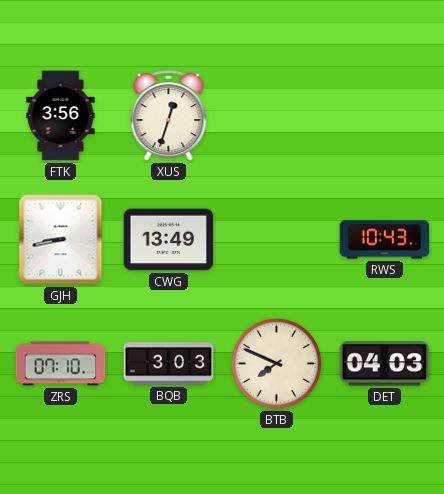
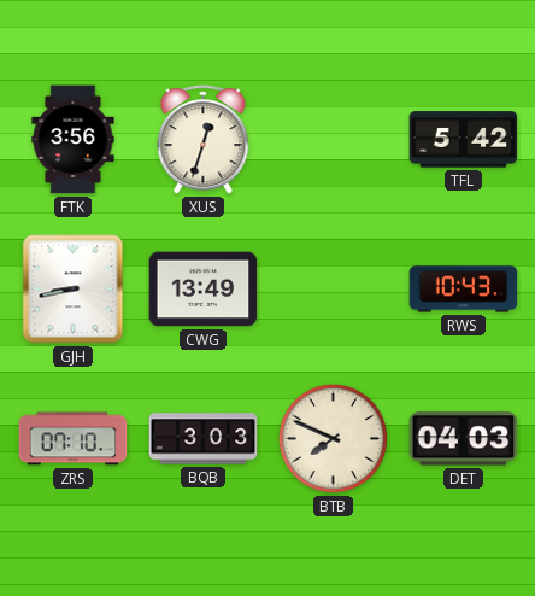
TFL: none -> 5:42
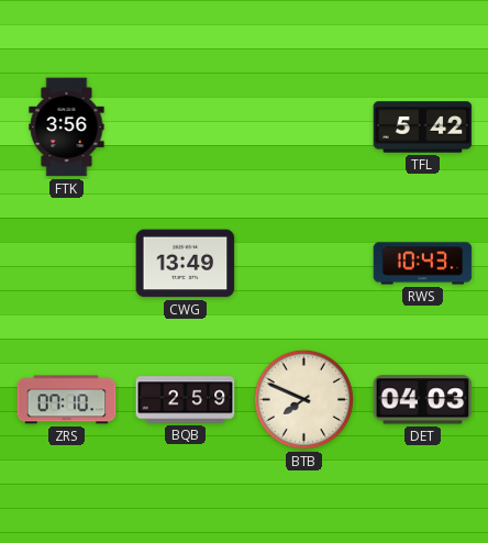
XUS: 12:33 -> none
GJH: 8:43 -> none
BQB: 3:03 -> 2:59
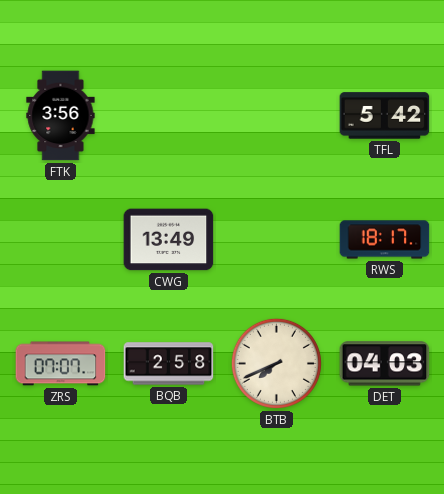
RWS: 10:43 -> 18:17
ZRS: 07:10 -> 07:07
BQB: 2:59 -> 2:58
BTB: 7:49 -> 7:41
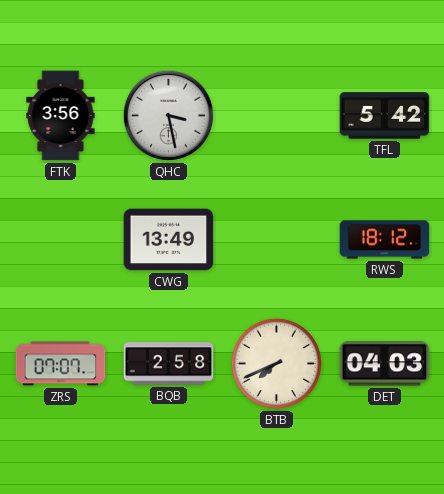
QHC: none -> 3:28
RWS: 18:17 -> 18:12
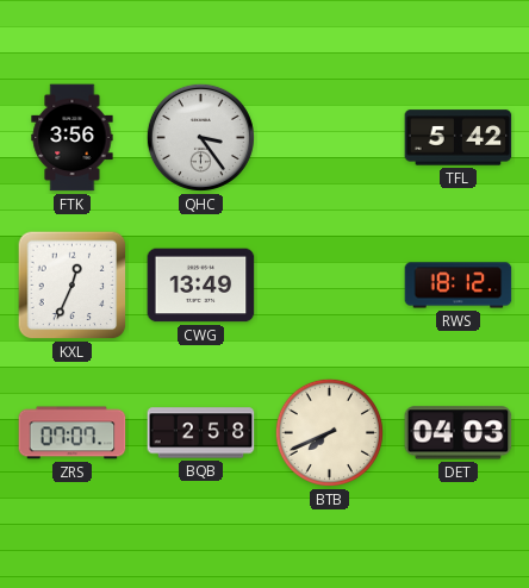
QHC: 3:28 -> 3:24
KXL: none -> 12:34
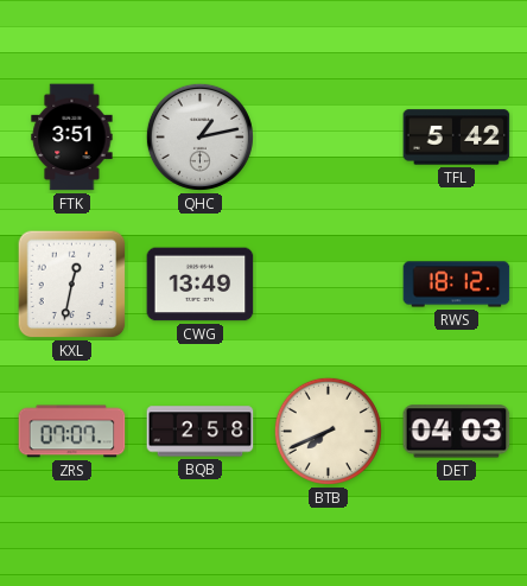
FTK: 3:56 -> 3:51
QHC: 3:24 -> 1:13
KXL: 12:34 -> 12:32
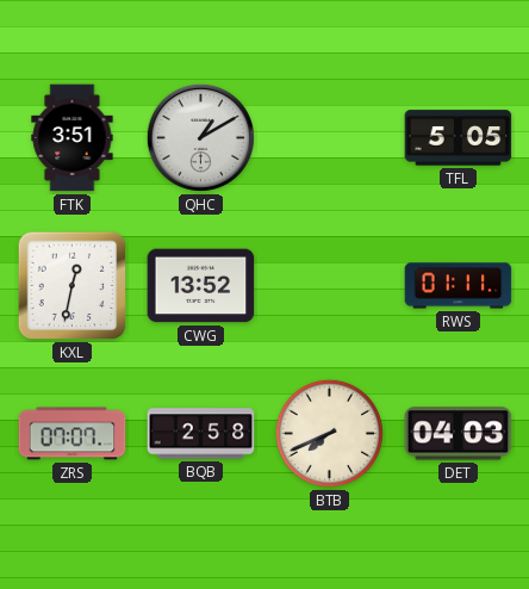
QHC: 1:13 -> 1:10
TFL: 5:42 -> 5:05
CWG: 13:49 -> 13:52
RWS: 18:12 -> 01:11
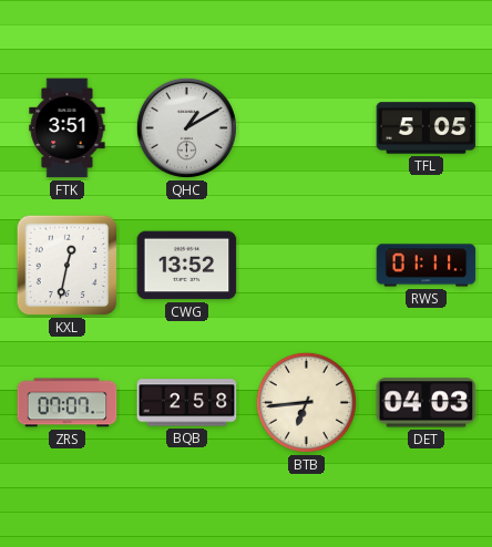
BTB: 7:41 -> 6:44
